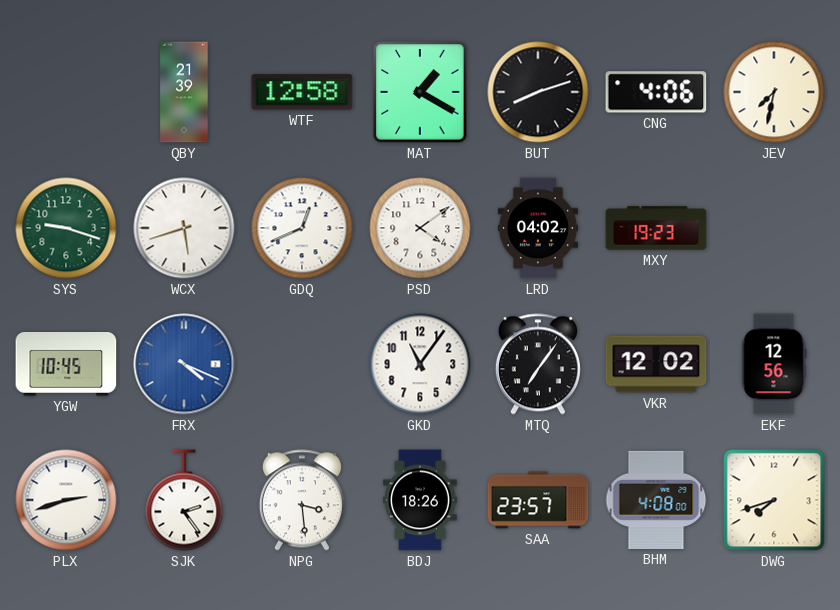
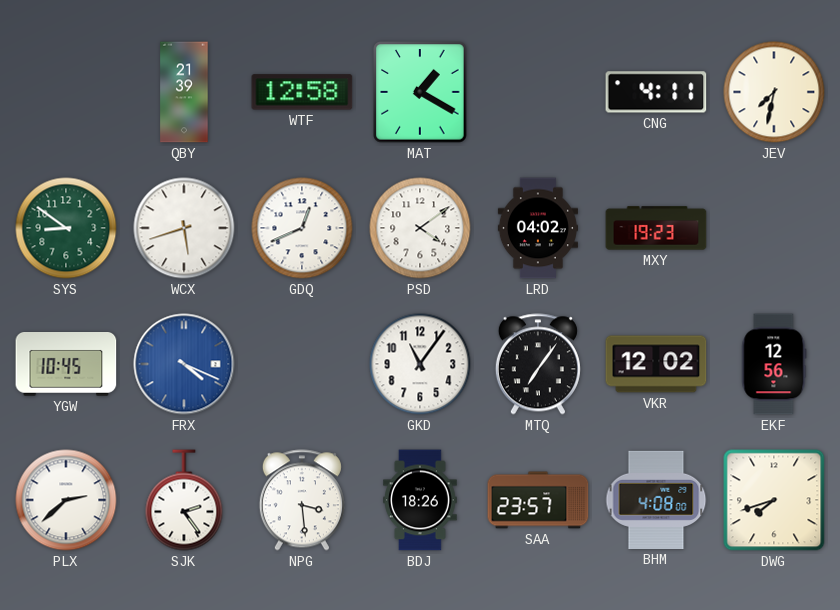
BUT: 8:12 -> none
CNG: 4:06 -> 4:11
SYS: 9:18 -> 8:51
PLX: 2:42 -> 2:38
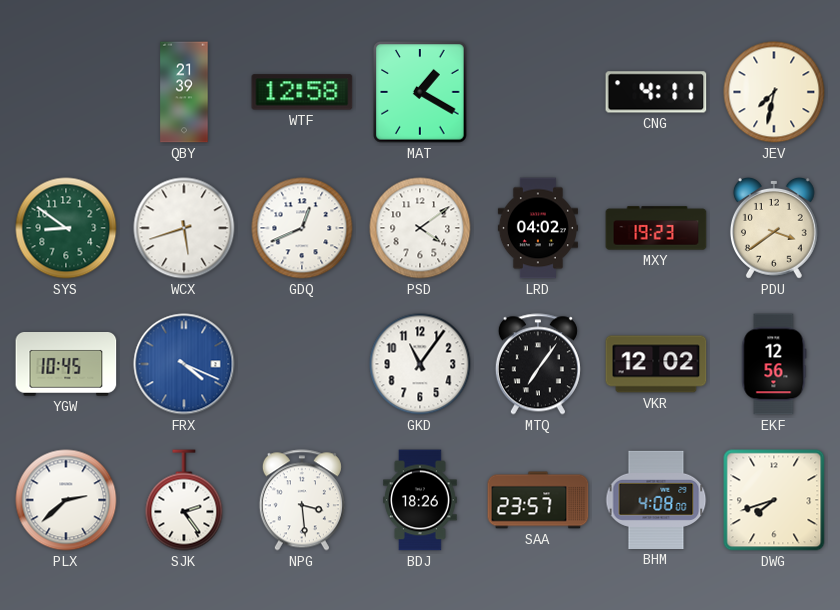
PDU: none -> 3:39
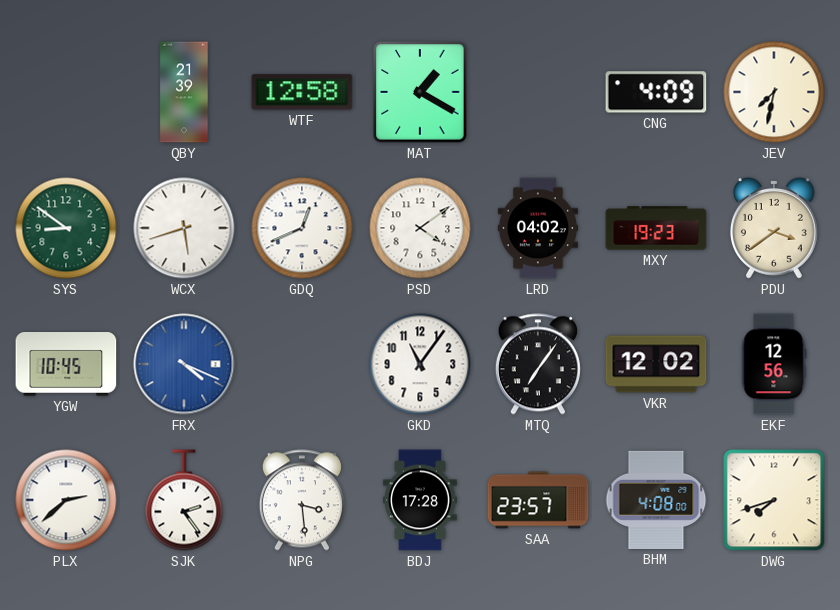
CNG: 4:11 -> 4:09
BDJ: 18:26 -> 17:28
